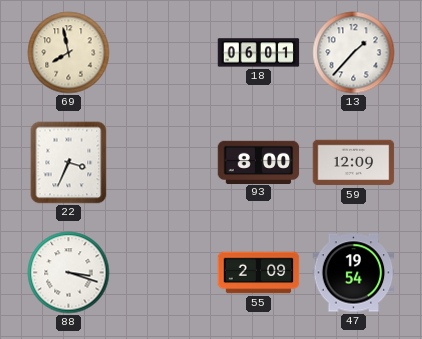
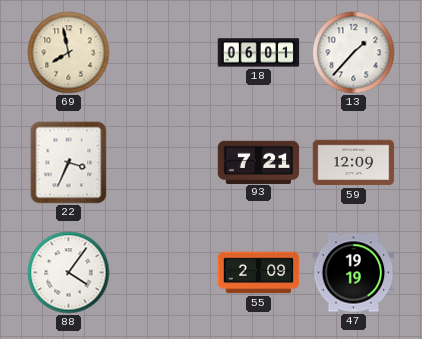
93: 8:00 -> 7:21
88: 3:18 -> 4:06
47: 19:54 -> 19:19
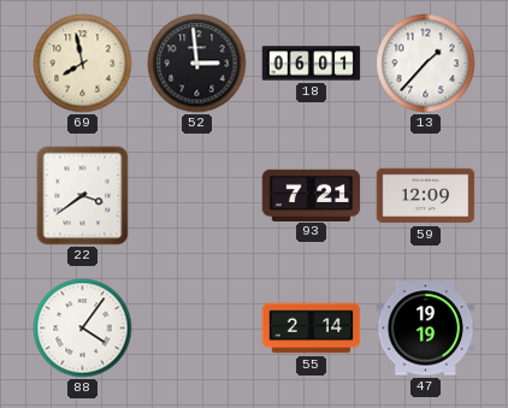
52: none -> 2:59
22: 3:34 -> 3:39
55: 2:09 -> 2:14
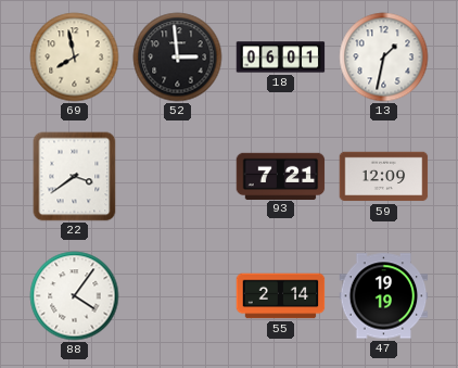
13: 1:37 -> 1:32
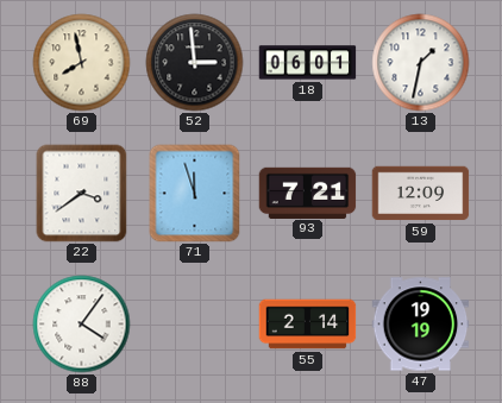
71: none -> 11:57
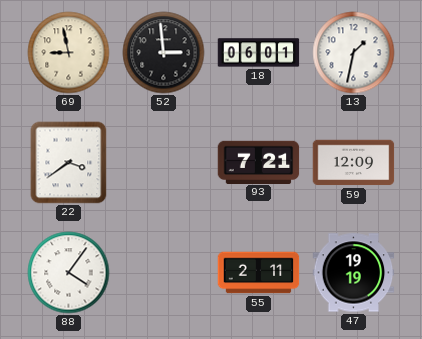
69: 7:58 -> 8:58
71: 11:57 -> none
55: 2:14 -> 2:11
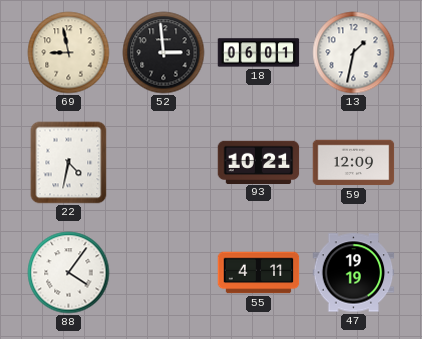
22: 3:39 -> 4:32
93: 7:21 -> 10:21
55: 2:11 -> 4:11
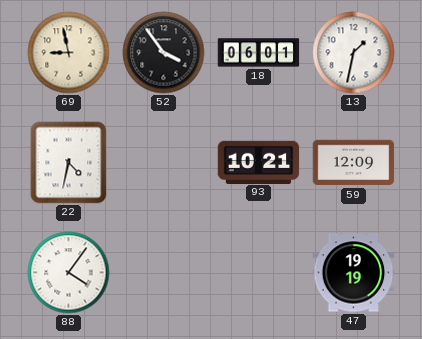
52: 2:59 -> 3:54
55: 4:11 -> none
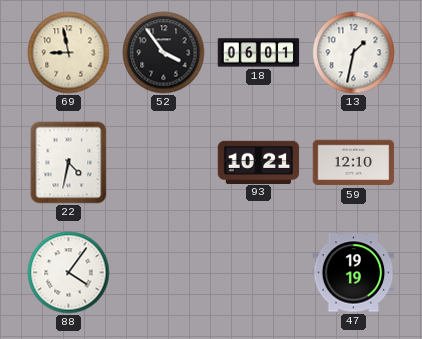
59: 12:09 -> 12:10
